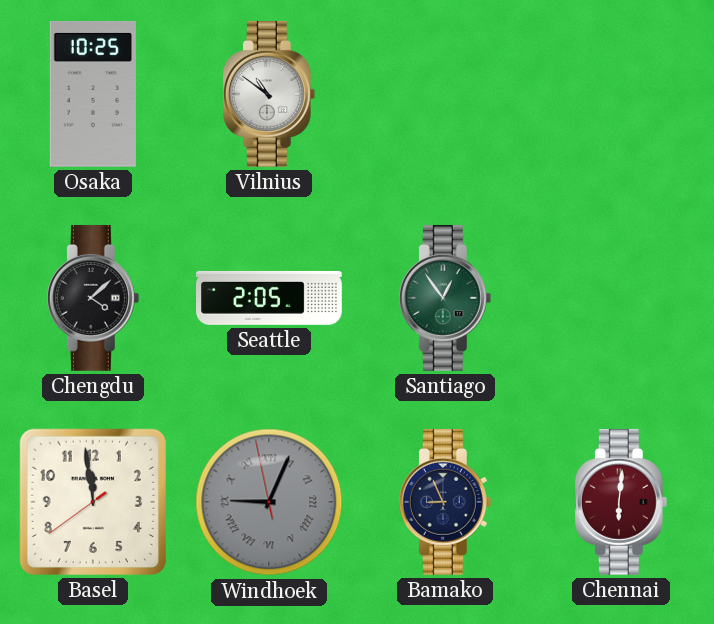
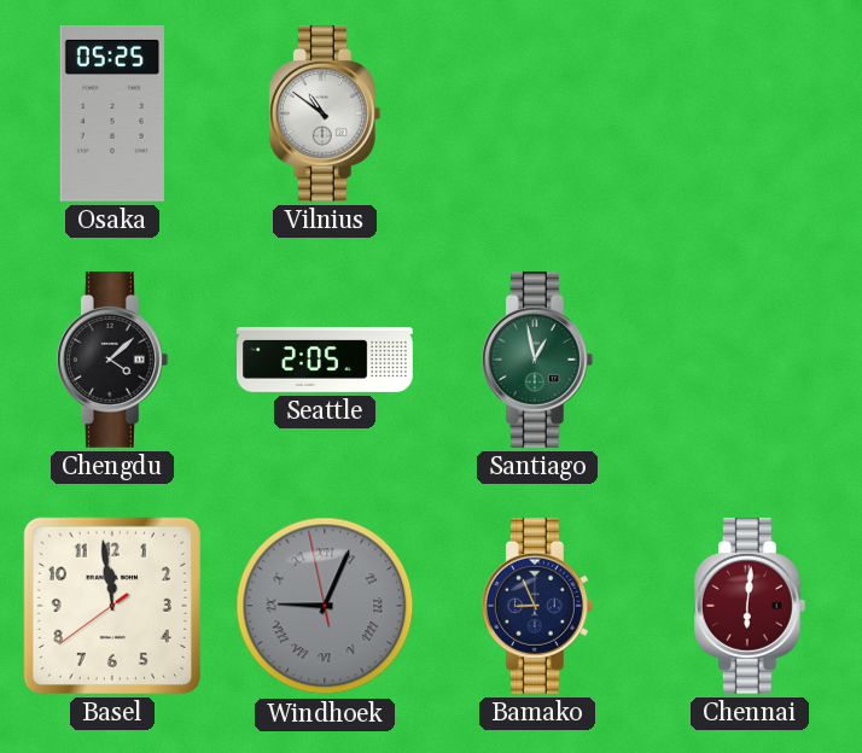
Osaka: 10:25 -> 05:25
Santiago: 12:54 -> 12:58
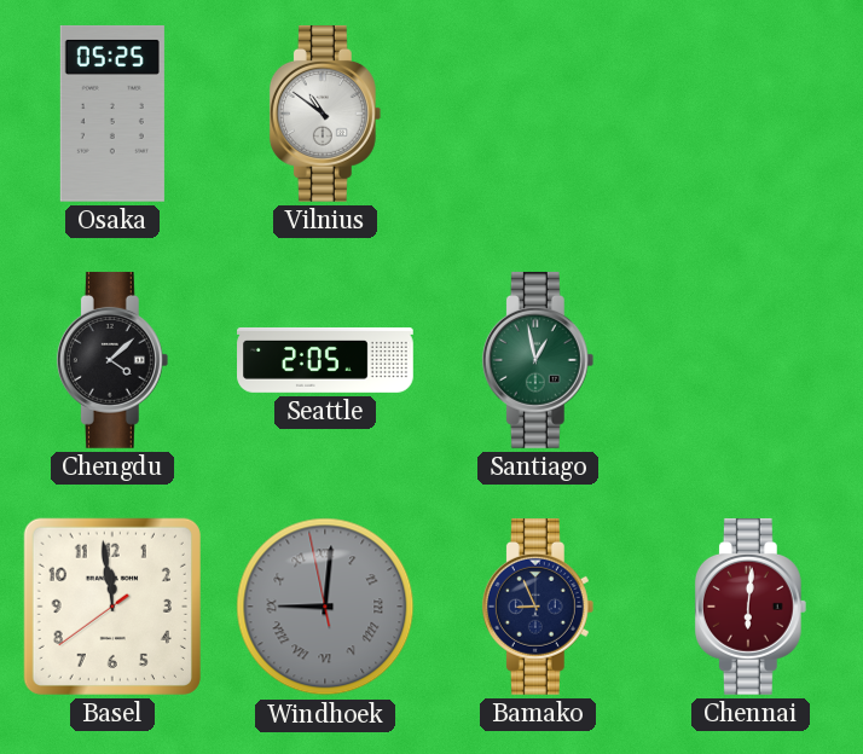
Windhoek: 9:03 -> 9:00
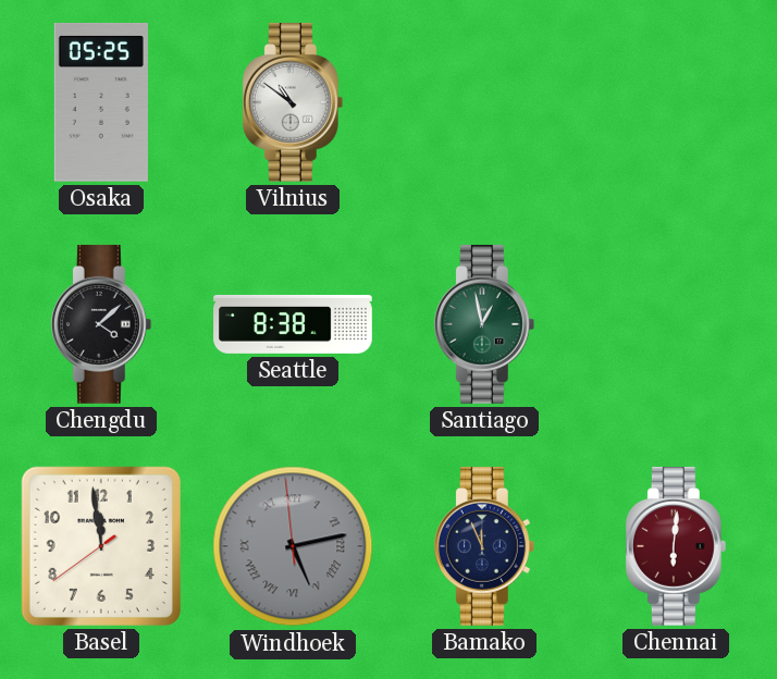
Seattle: 2:05 -> 8:38
Windhoek: 9:00 -> 5:12
Bamako: 8:56 -> 11:56
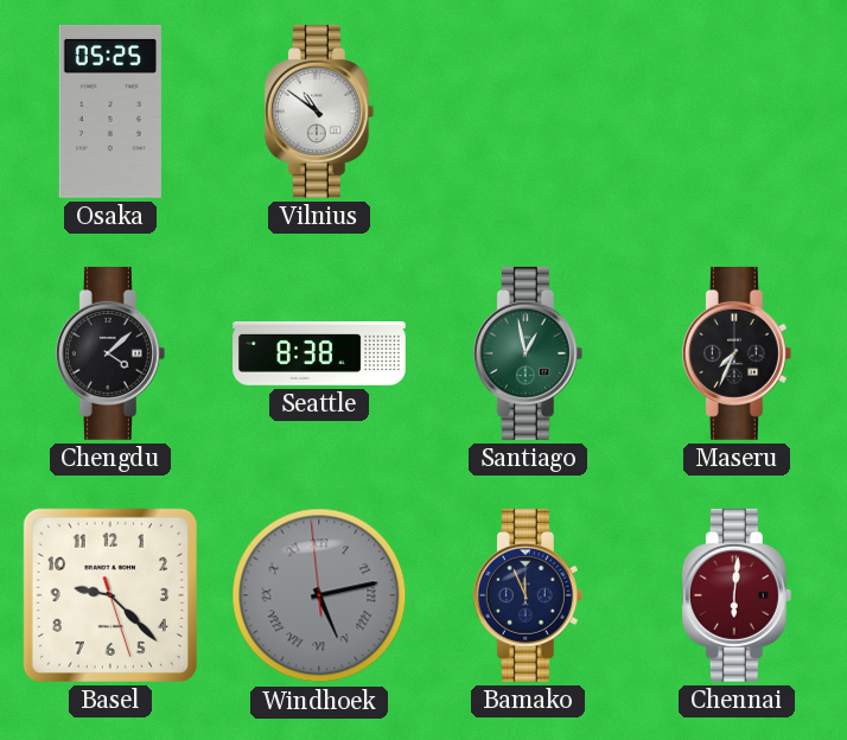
Maseru: none -> 7:34
Basel: 11:58 -> 9:22
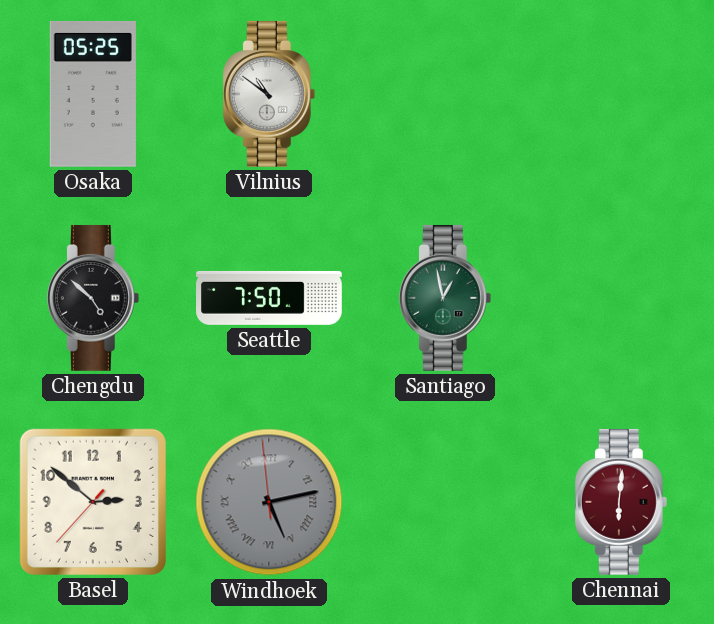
Chengdu: 4:08 -> 4:52
Seattle: 8:38 -> 7:50
Maseru: 7:34 -> none
Basel: 9:22 -> 2:51
Bamako: 11:56 -> none
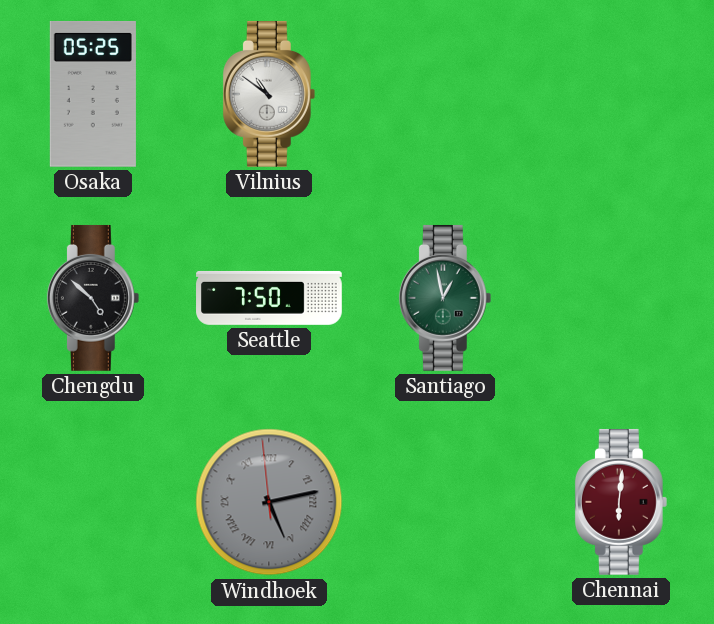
Basel: 2:51 -> none
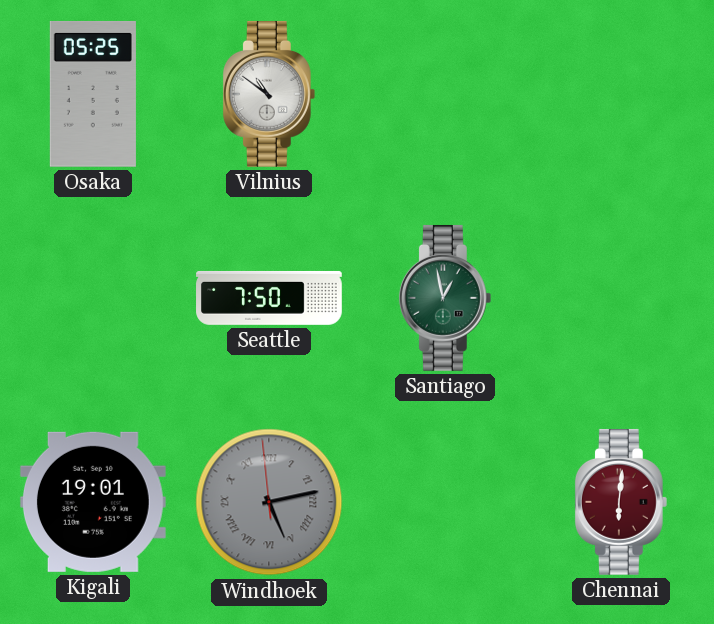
Chengdu: 4:52 -> none
Kigali: none -> 19:01
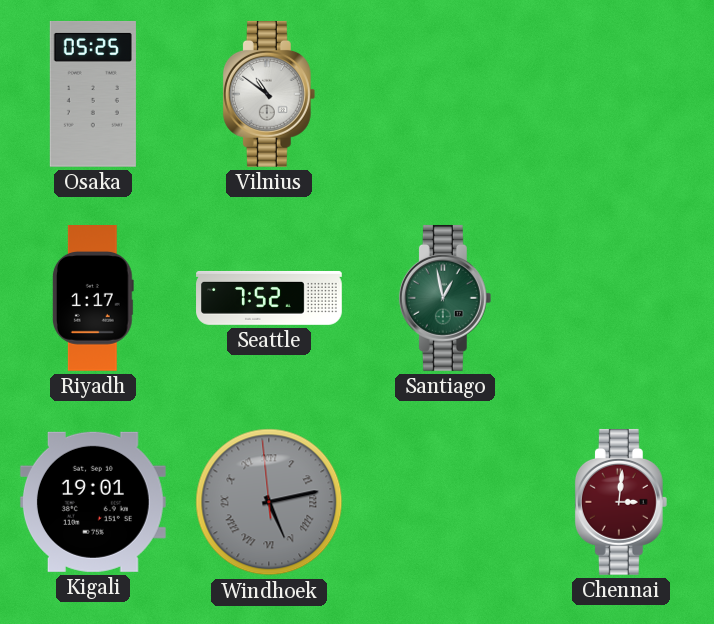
Riyadh: none -> 1:17
Seattle: 7:50 -> 7:52
Chennai: 6:01 -> 3:01
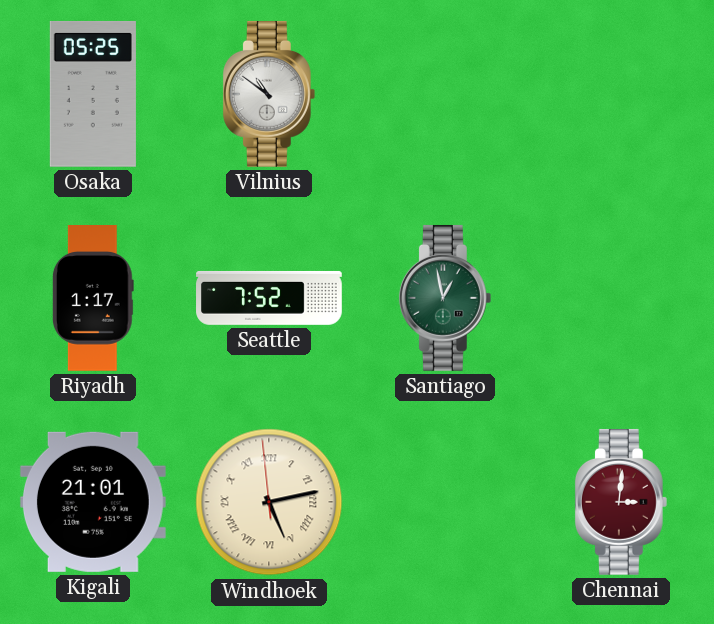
Kigali: 19:01 -> 21:01
Windhoek dial: grey -> cream
